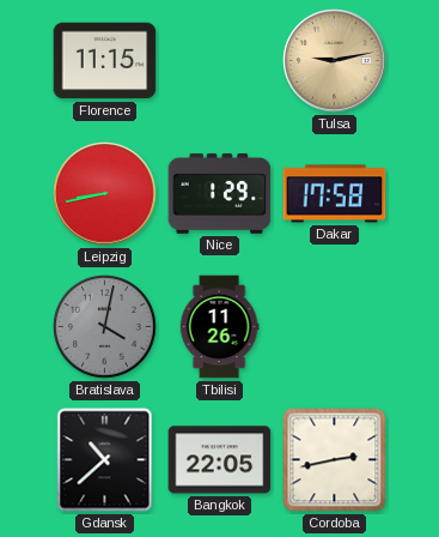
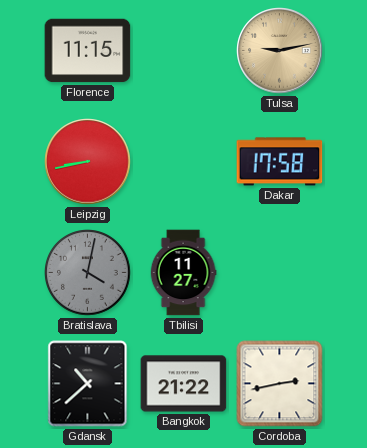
Nice: 1:29 -> none
Tbilisi: 11:26 -> 11:27
Bangkok: 22:05 -> 21:22
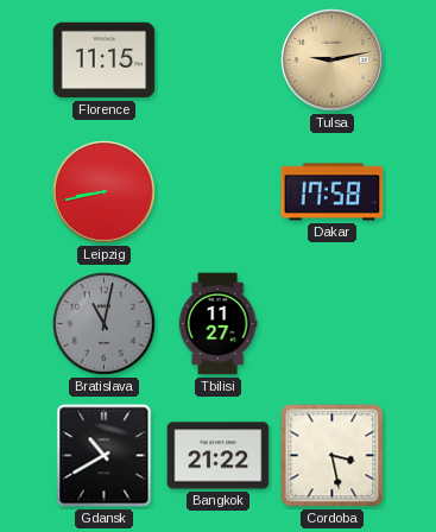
Bratislava: 4:02 -> 11:02
Gdansk: 10:38 -> 10:40
Cordoba: 2:43 -> 3:28
